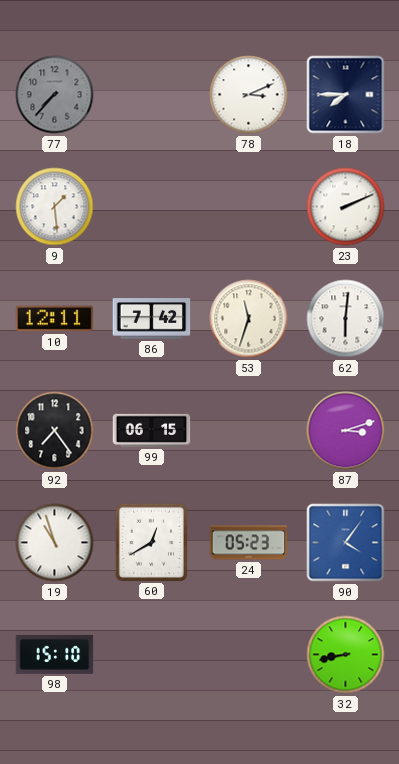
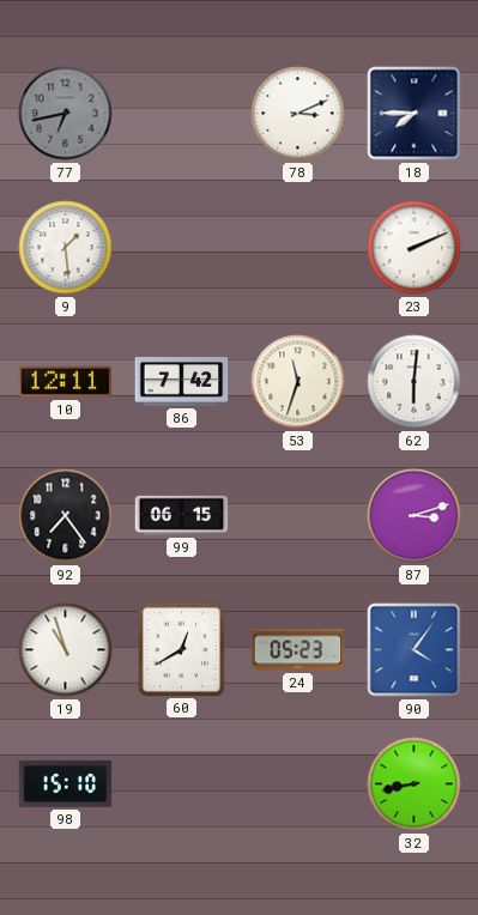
77: 7:37 -> 6:43
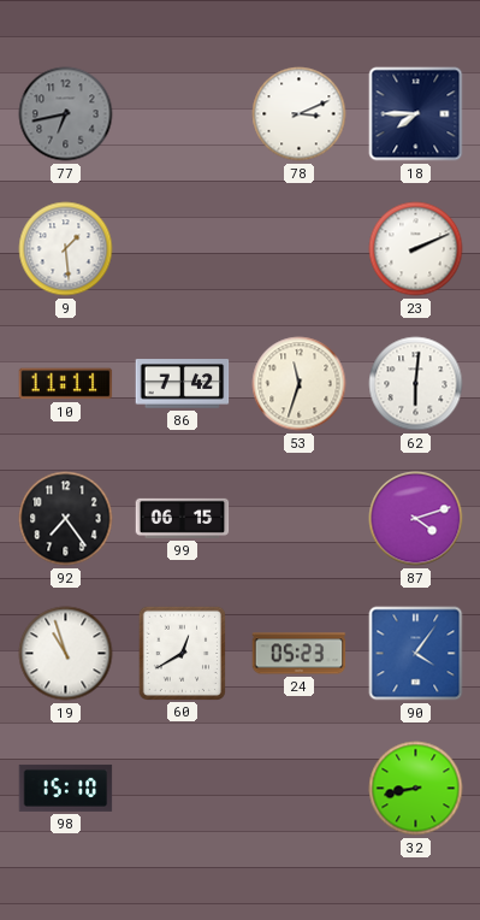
10: 12:11 -> 11:11
87: 3:12 -> 4:12
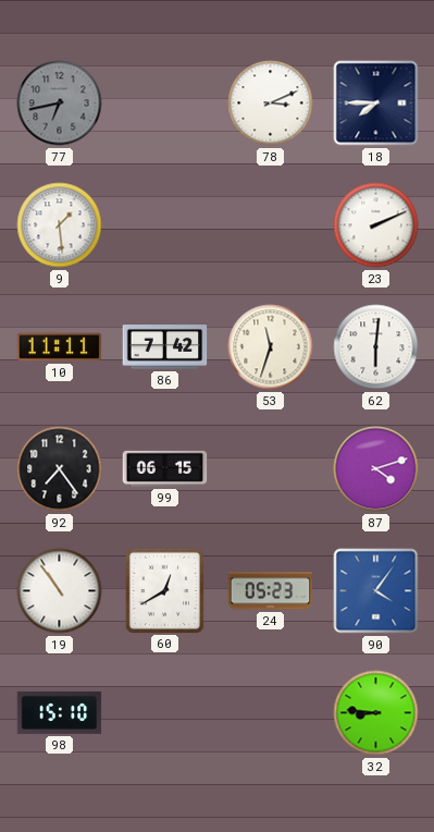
19: 10:57 -> 10:54
32: 8:43 -> 8:46
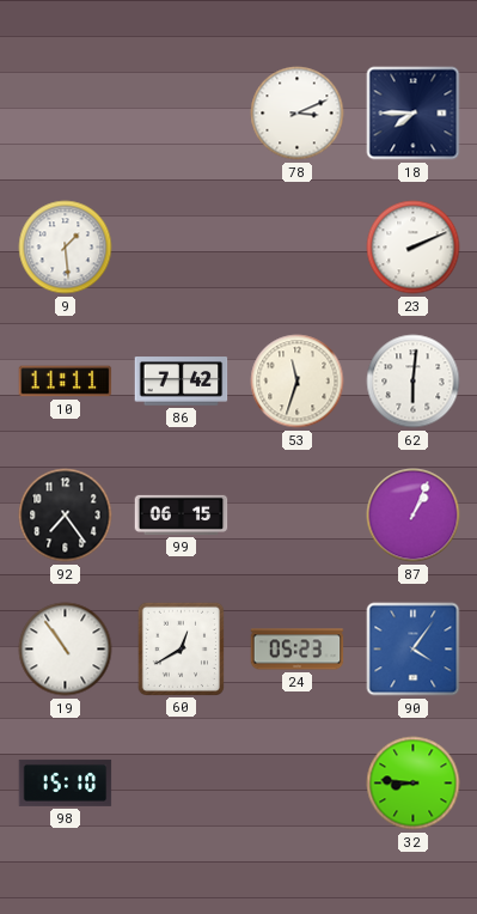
77: 6:43 -> none
87: 4:12 -> 1:04
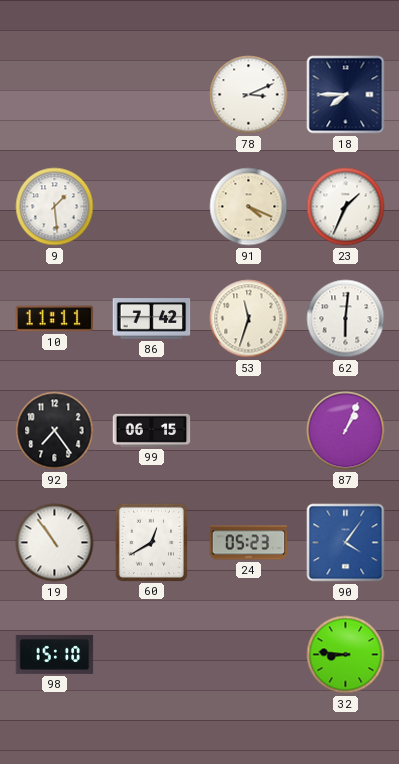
91: none -> 4:19
23: 2:11 -> 1:34
